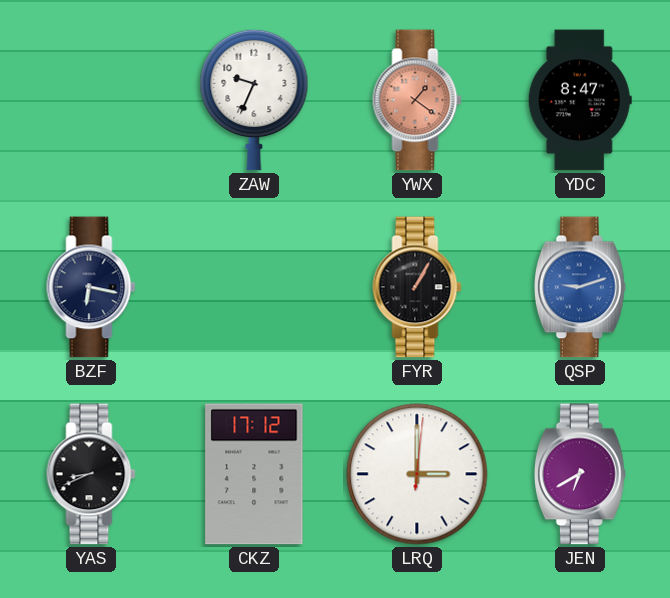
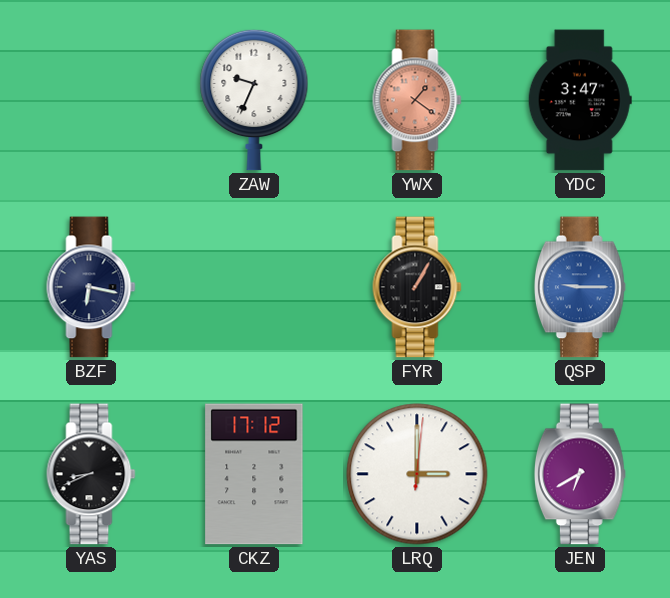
YDC: 8:47 -> 3:47
QSP: 9:12 -> 9:15
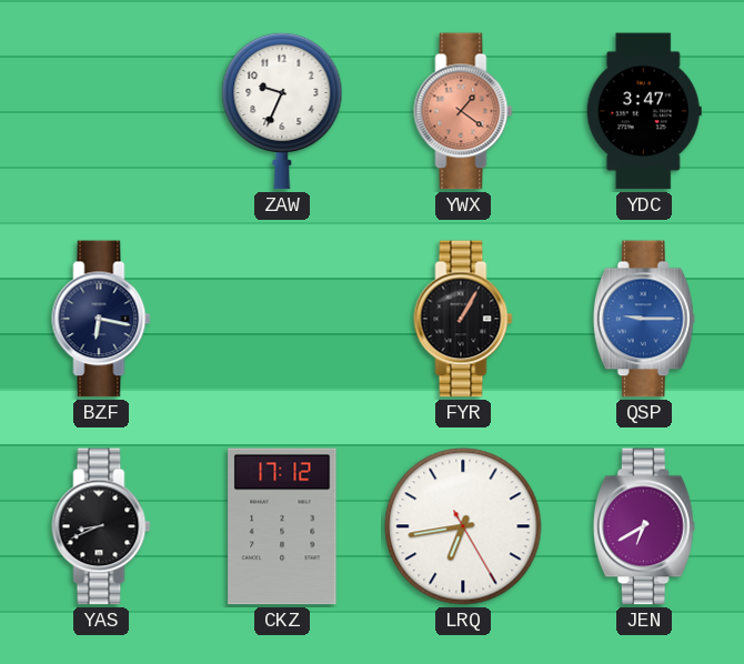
LRQ: 3:00 -> 6:43
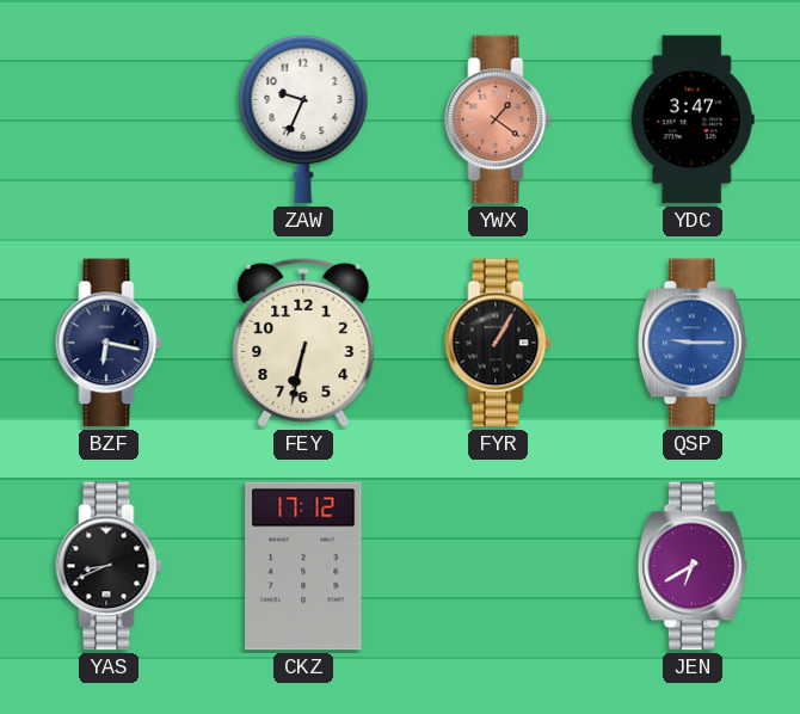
FEY: none -> 6:32
LRQ: 6:43 -> none
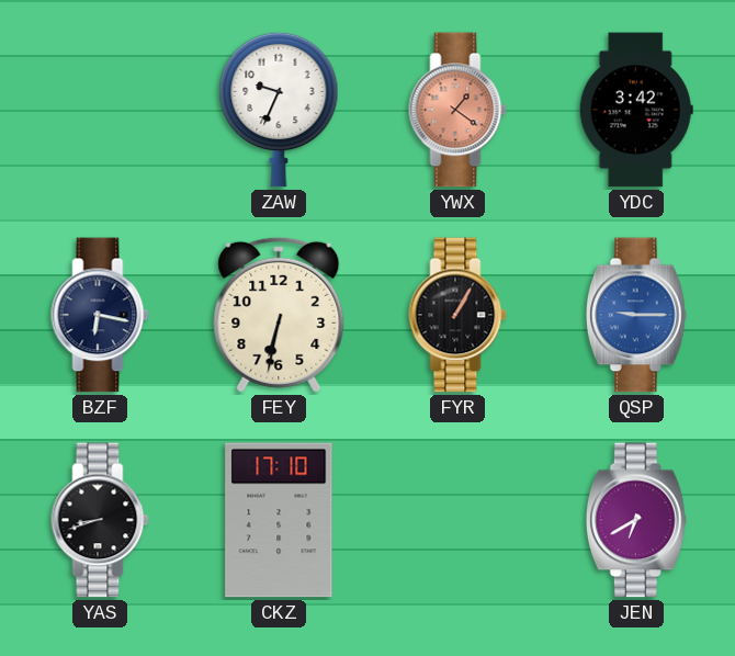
YDC: 3:47 -> 3:42
YAS: 8:41 -> 8:42
CKZ: 17:12 -> 17:10
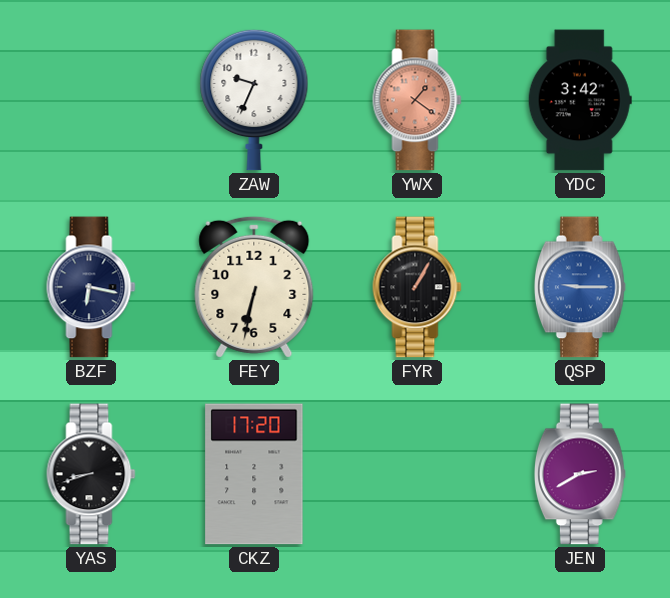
CKZ: 17:10 -> 17:20
JEN: 6:40 -> 2:40
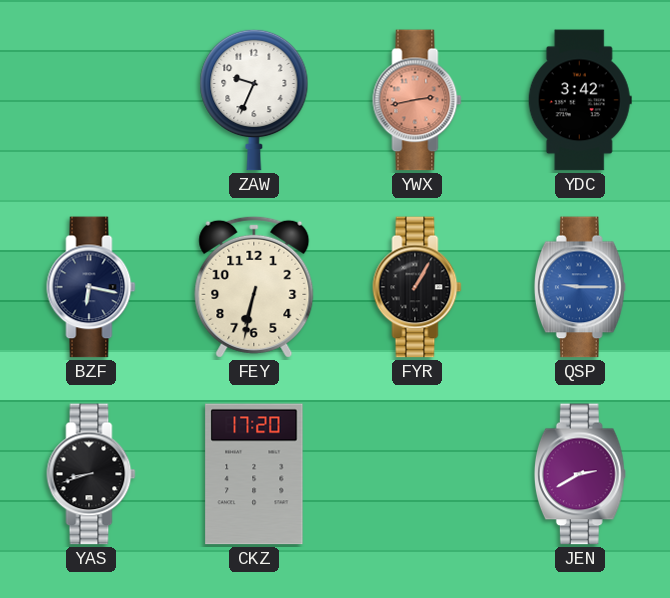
YWX: 1:21 -> 2:43
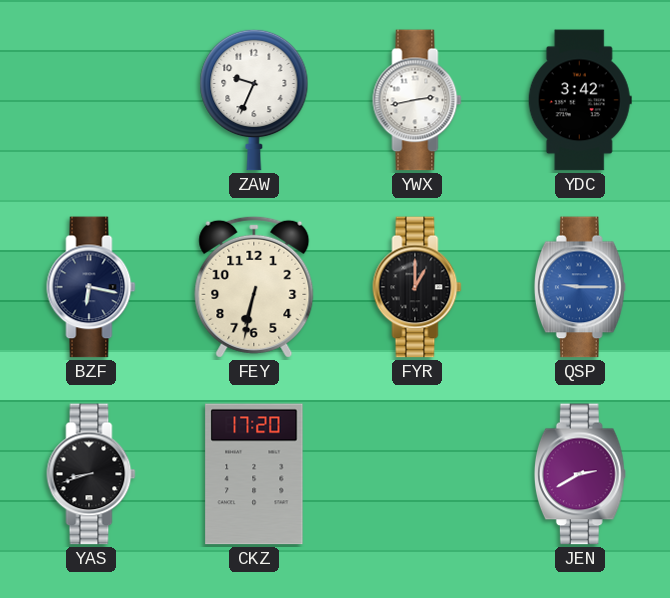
YWX dial: salmon -> white
FYR: 1:05 -> 1:00
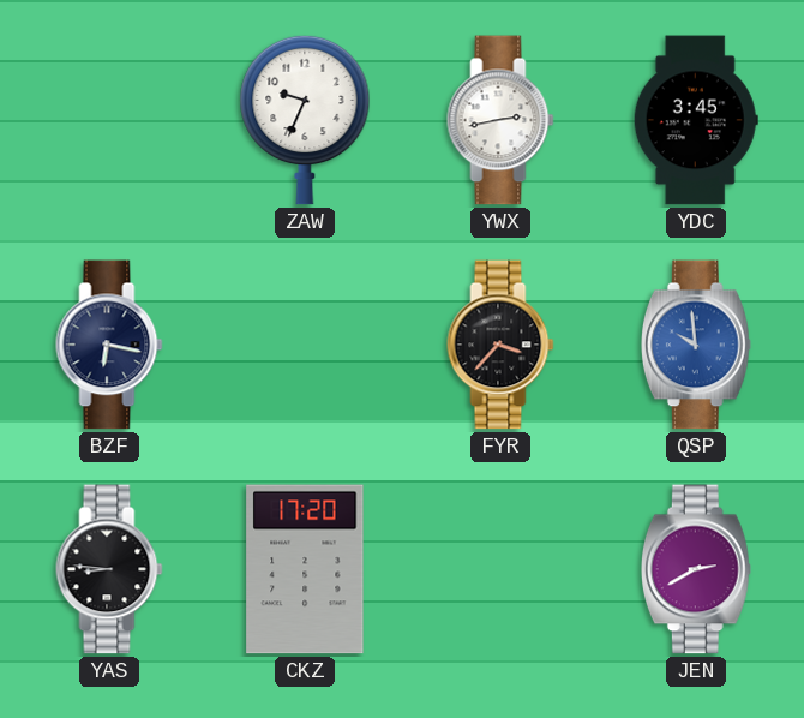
YDC: 3:42 -> 3:45
FEY: 6:32 -> none
FYR: 1:00 -> 3:37
QSP: 9:15 -> 9:59
YAS: 8:42 -> 8:46
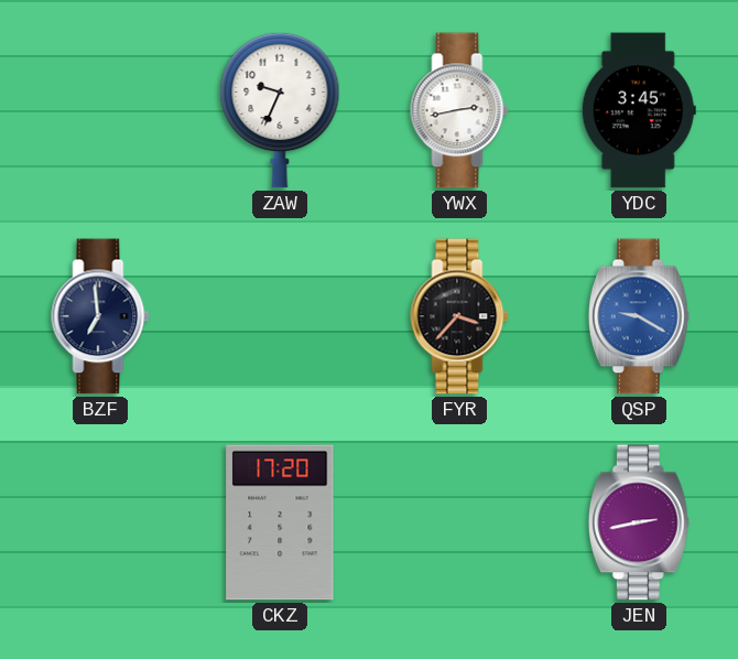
BZF: 6:17 -> 6:59
QSP: 9:59 -> 9:20
YAS: 8:46 -> none
JEN: 2:40 -> 2:43
